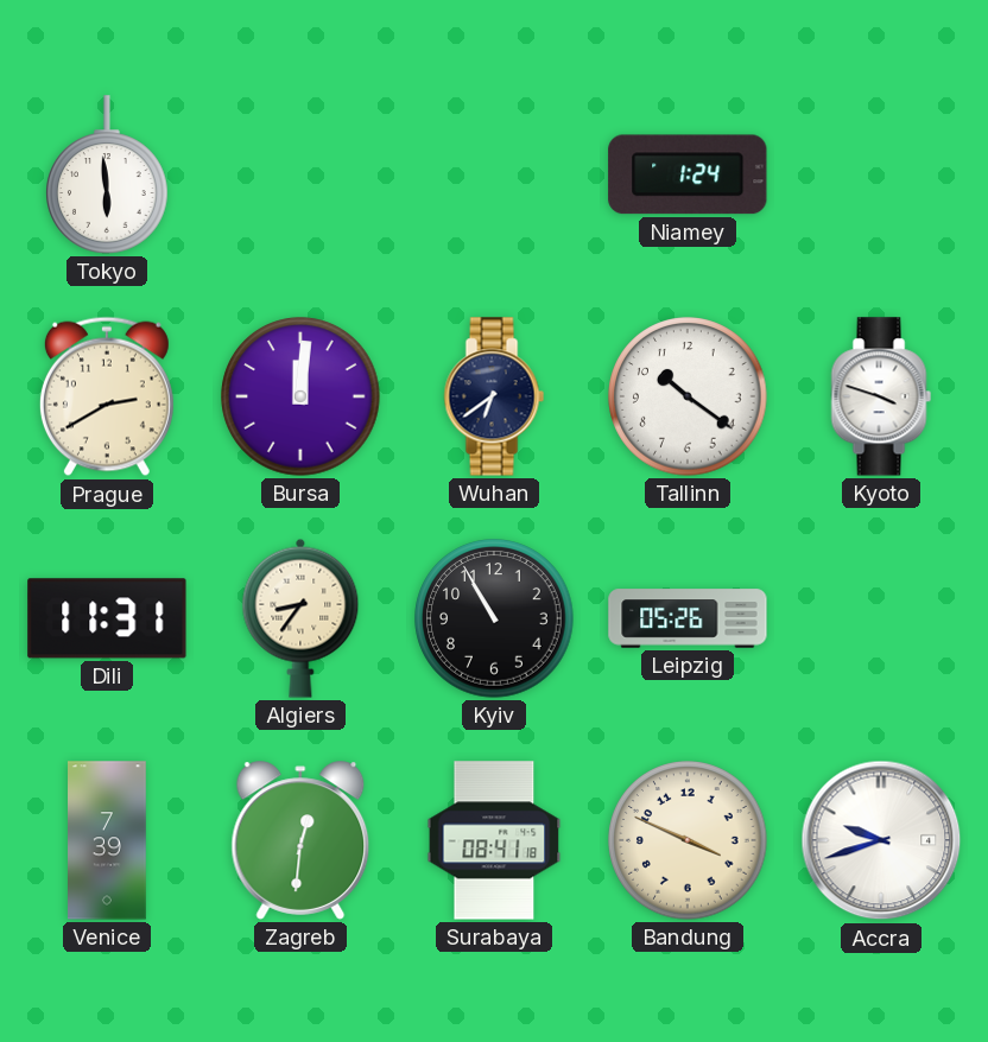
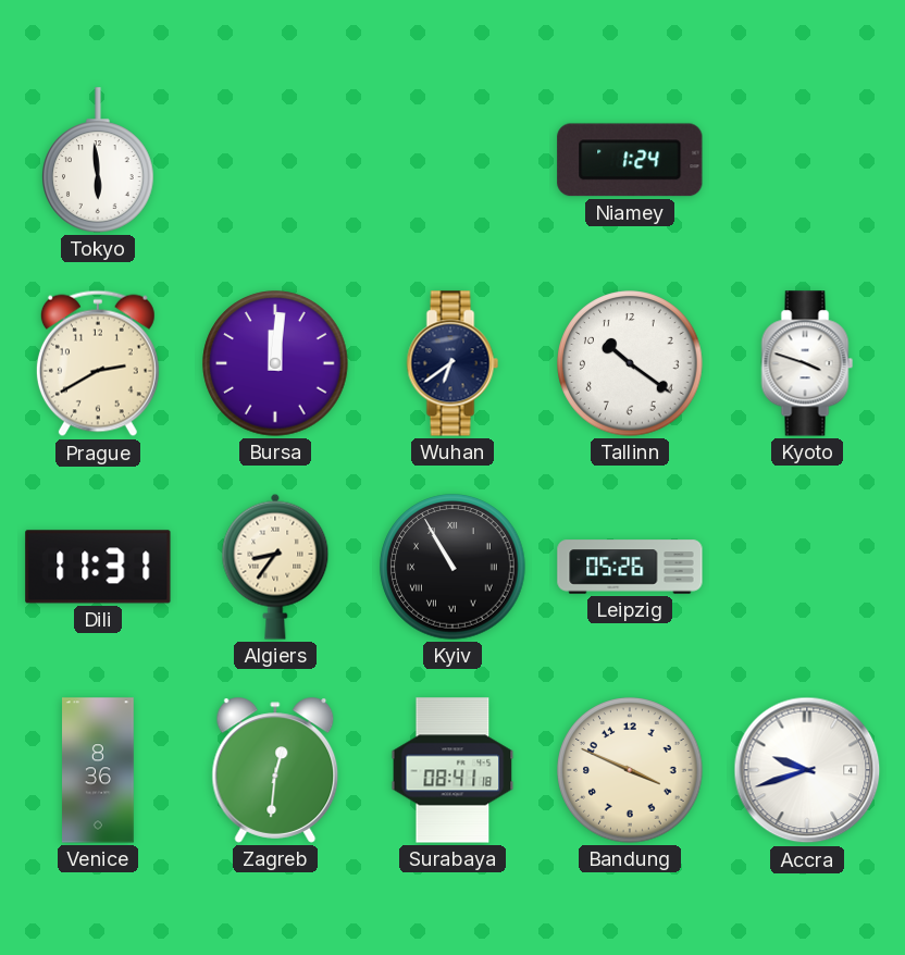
Kyiv numerals: Arabic -> Roman
Venice: 7:39 -> 8:36
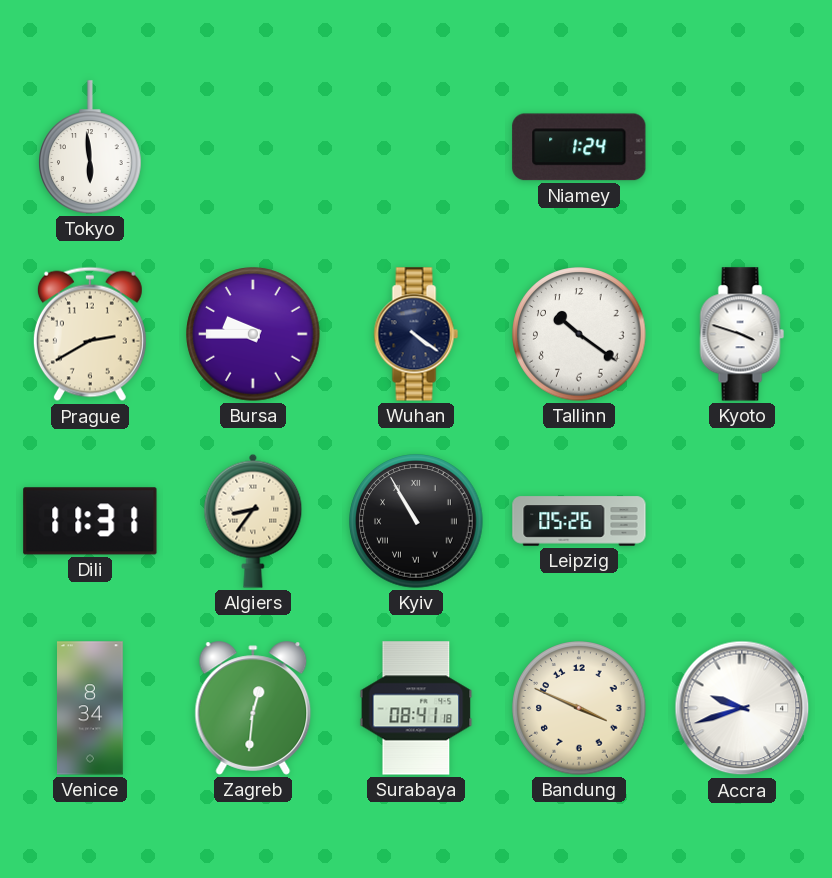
Bursa: 12:01 -> 9:45
Wuhan: 6:39 -> 4:21
Venice: 8:36 -> 8:34
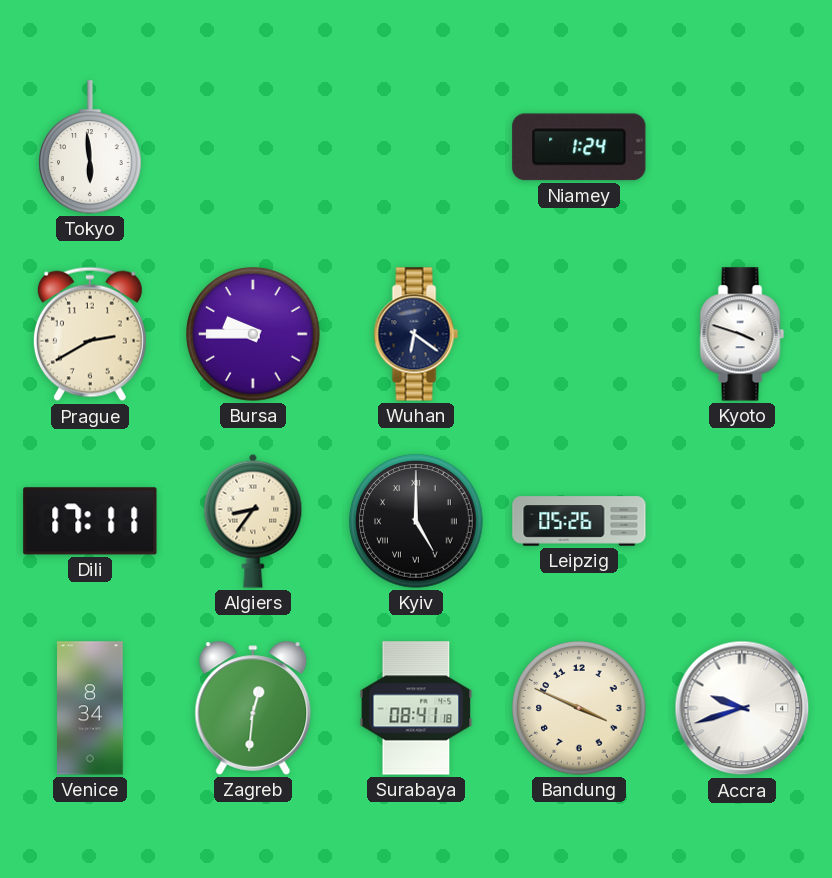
Wuhan: 4:21 -> 6:21
Tallinn: 10:21 -> none
Dili: 11:31 -> 17:11
Kyiv: 10:55 -> 5:00
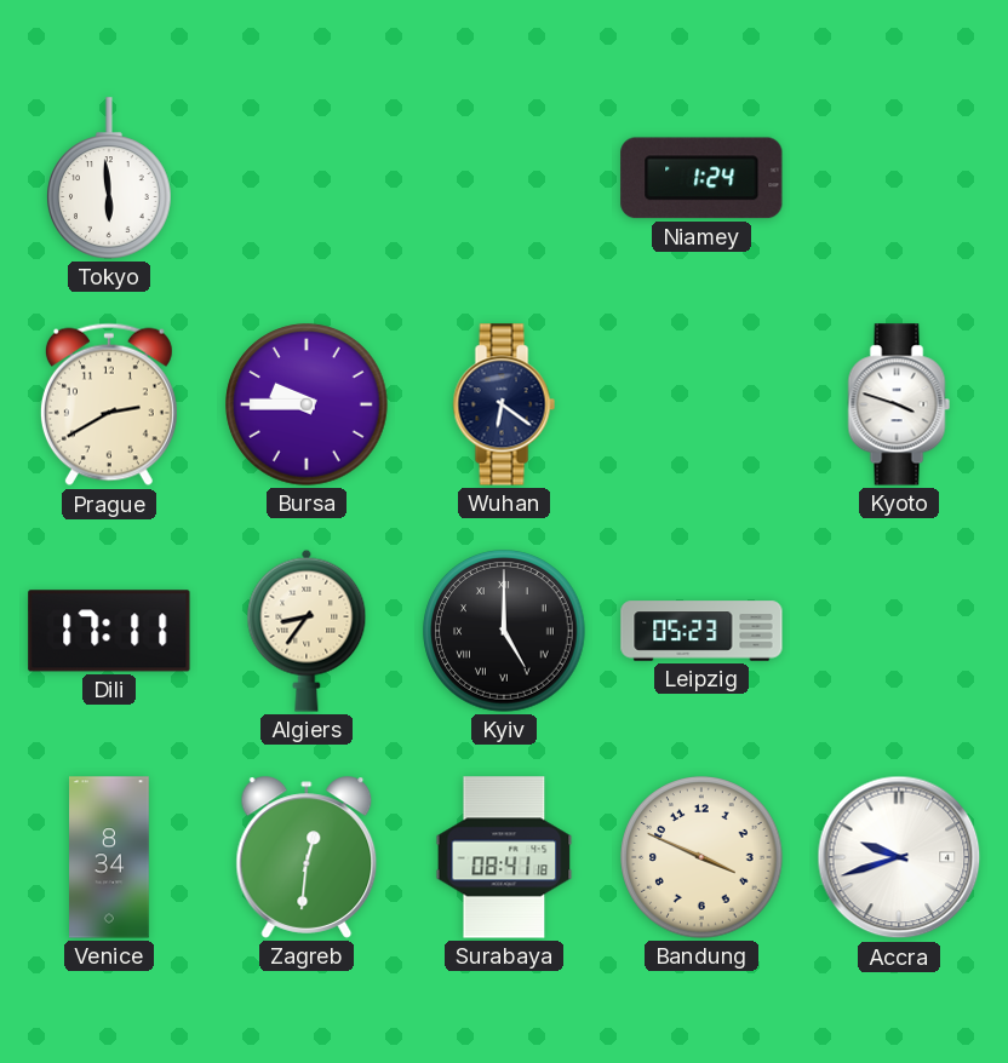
Leipzig: 05:26 -> 05:23
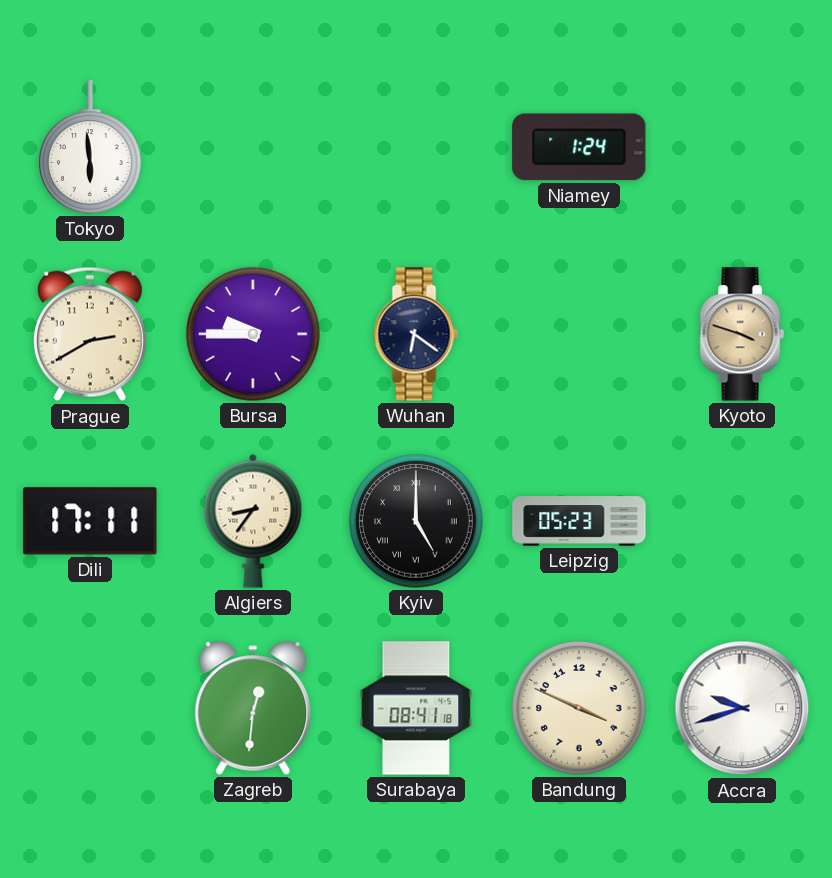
Kyoto dial: white -> champagne
Venice: 8:34 -> none
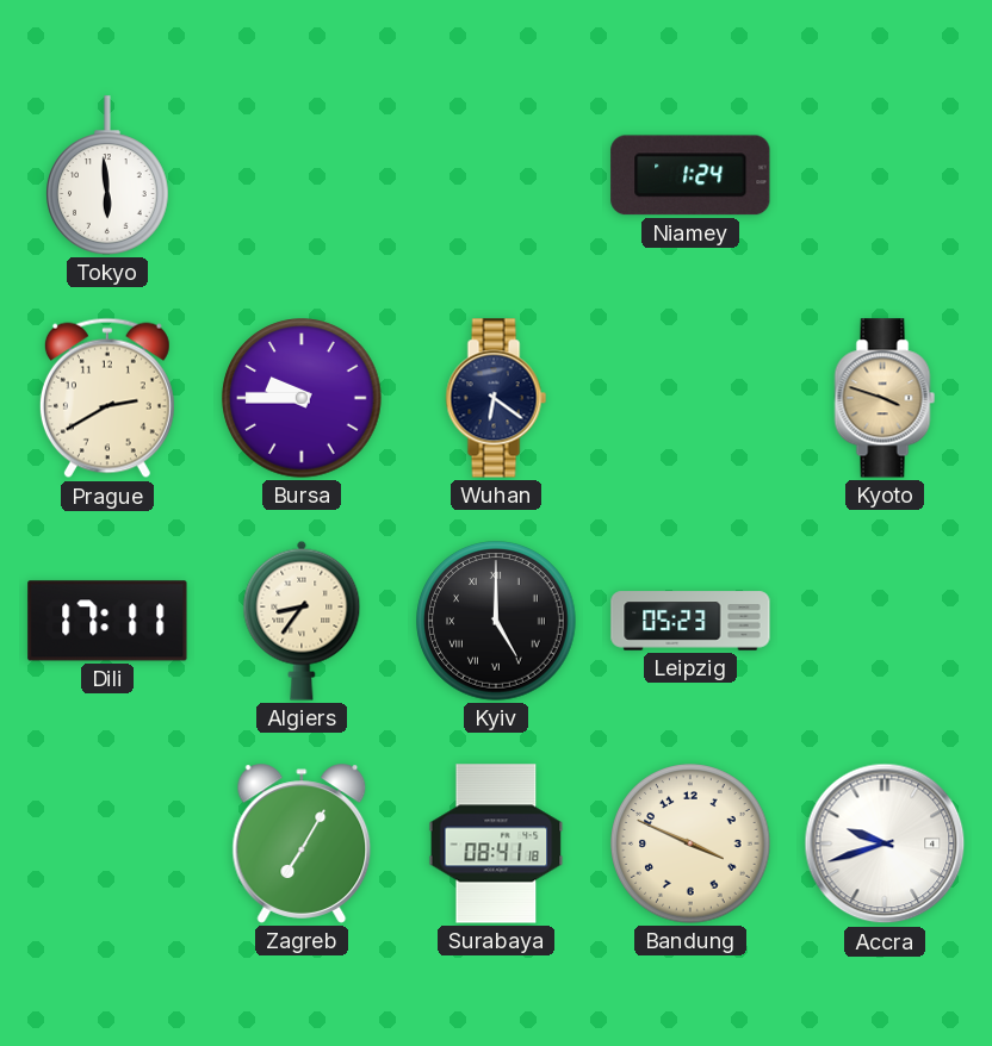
Zagreb: 12:31 -> 7:05
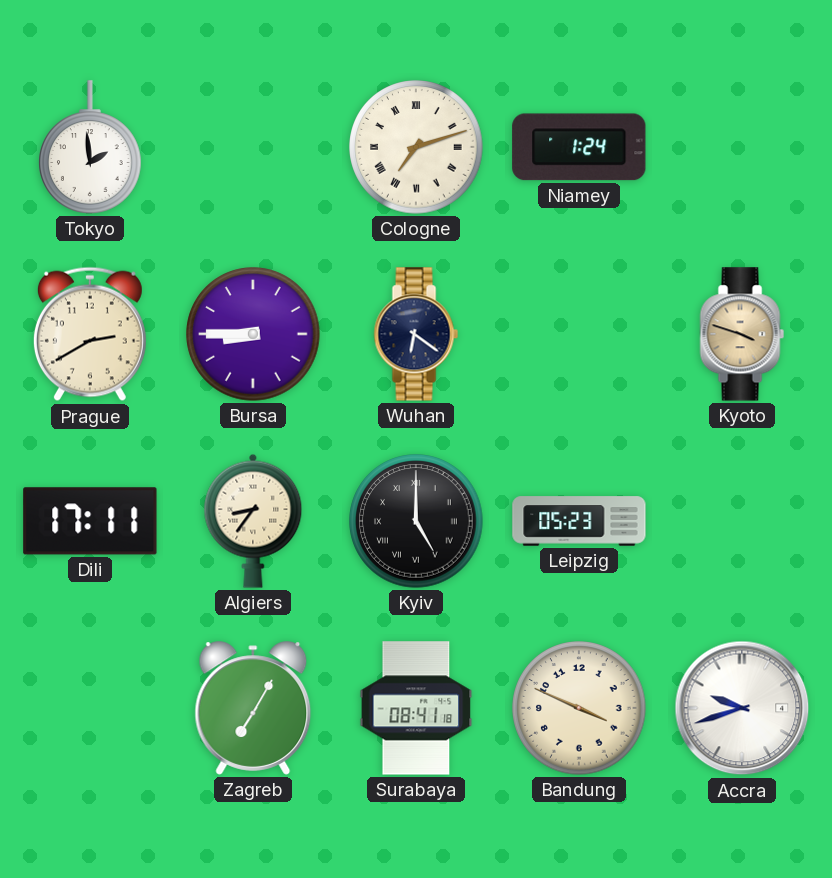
Tokyo: 5:59 -> 1:59
Cologne: none -> 7:12
Bursa: 9:45 -> 8:45
